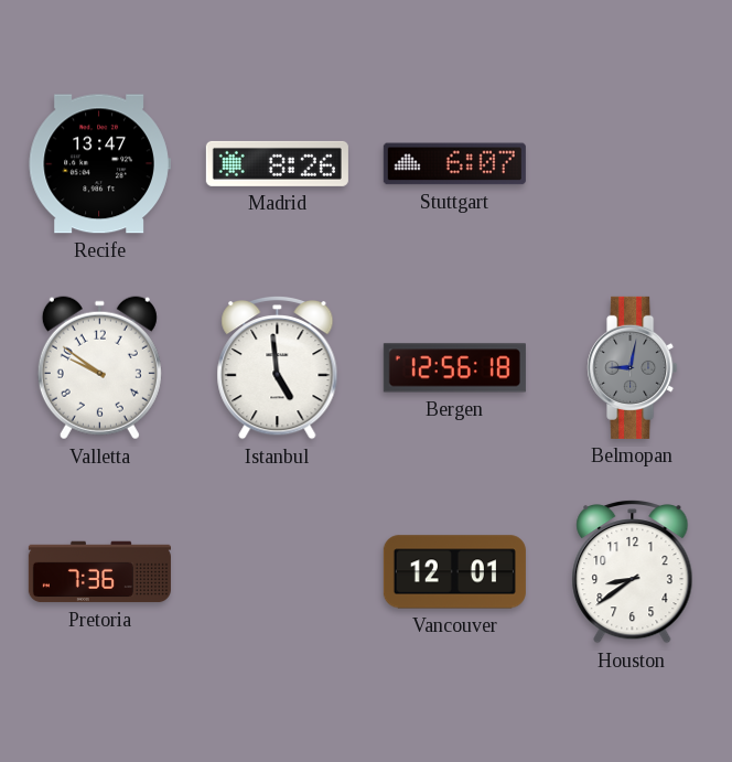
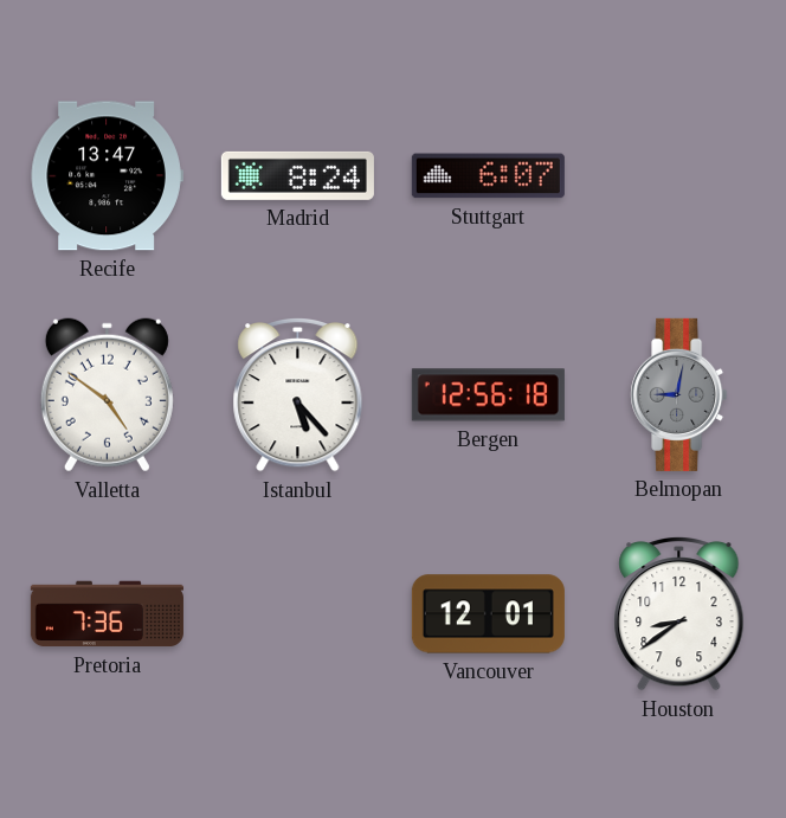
Madrid: 8:26 -> 8:24
Valletta: 9:51 -> 4:51
Istanbul: 4:59 -> 5:23
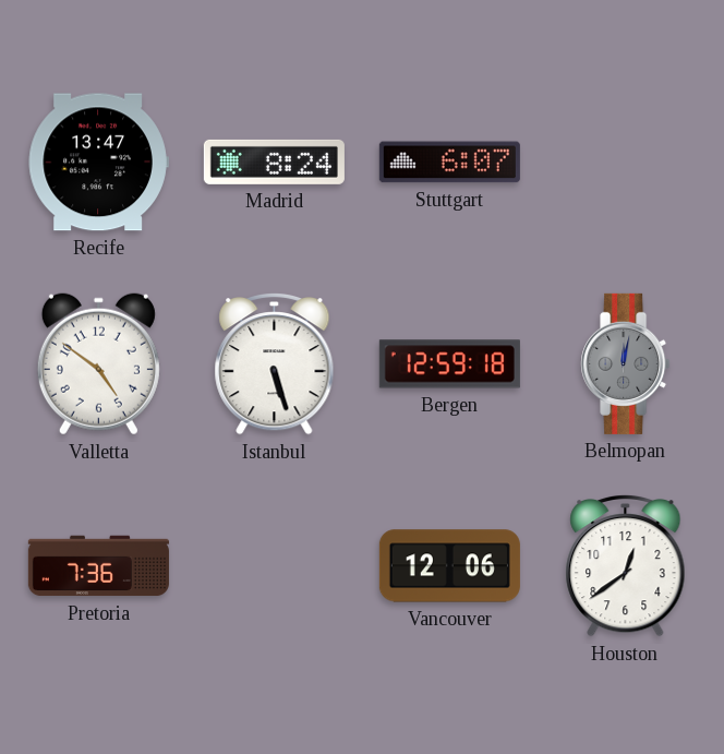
Istanbul: 5:23 -> 5:27
Bergen: 12:56 -> 12:59
Belmopan: 9:02 -> 12:02
Vancouver: 12:01 -> 12:06
Houston: 8:39 -> 12:39
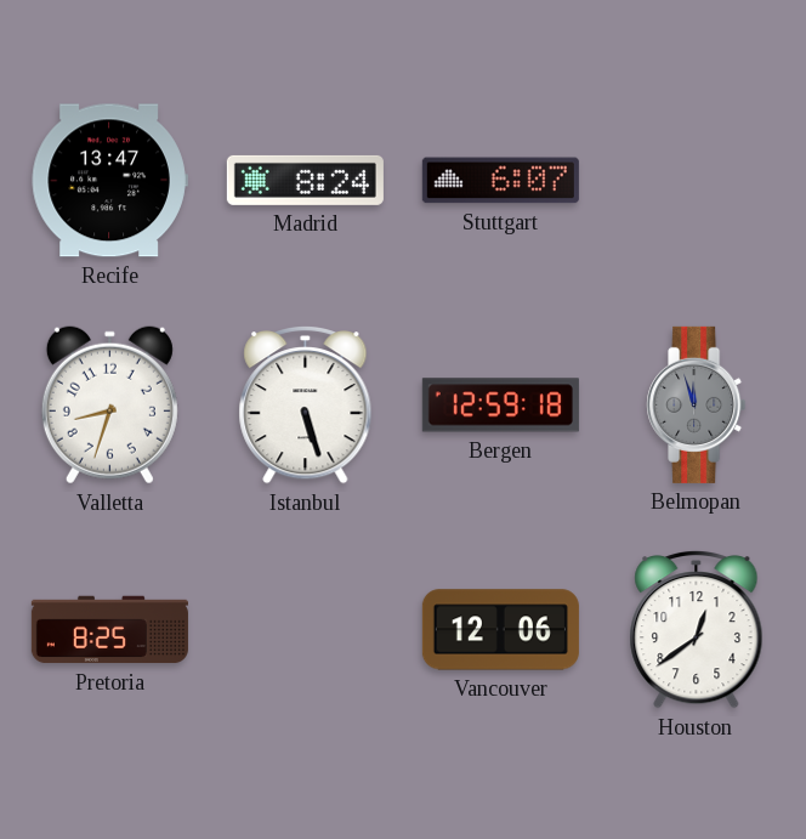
Valletta: 4:51 -> 8:33
Belmopan: 12:02 -> 11:57
Pretoria: 7:36 -> 8:25
